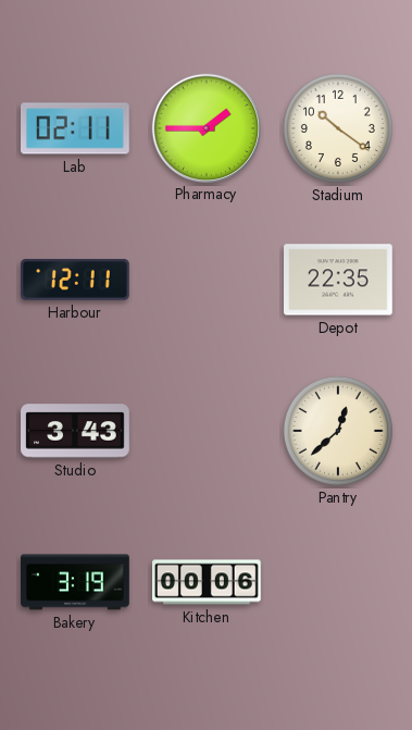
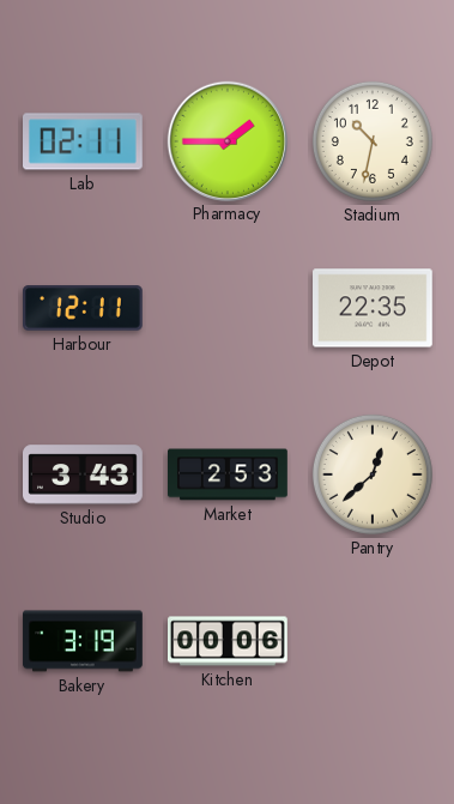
Stadium: 10:21 -> 10:32
Market: none -> 2:53
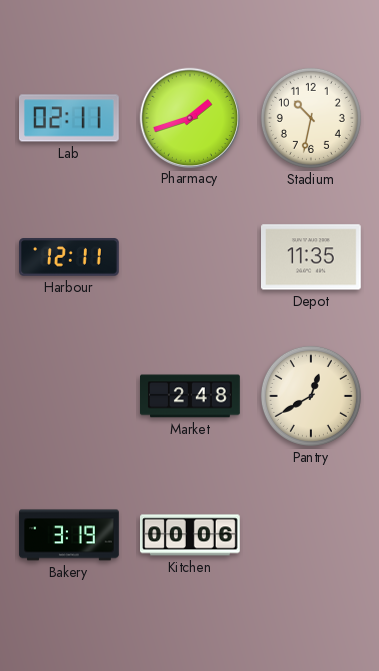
Pharmacy: 1:45 -> 1:42
Depot: 22:35 -> 11:35
Studio: 3:43 -> none
Market: 2:53 -> 2:48
Pantry: 12:38 -> 12:40
